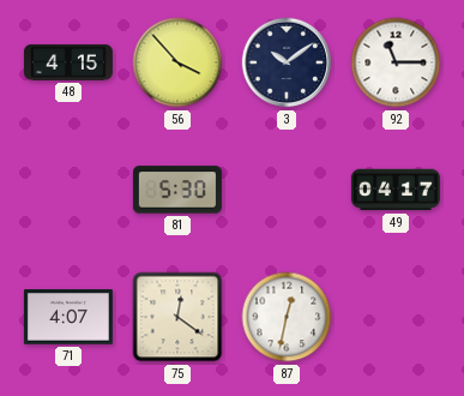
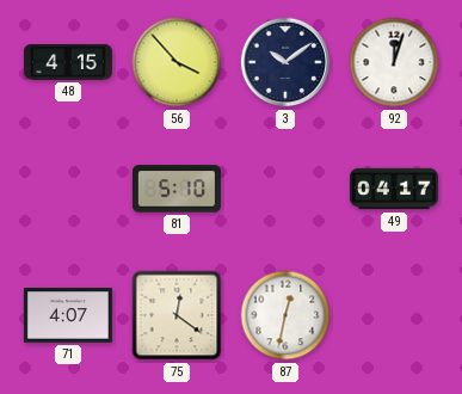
92: 11:15 -> 12:03
81: 5:30 -> 5:10
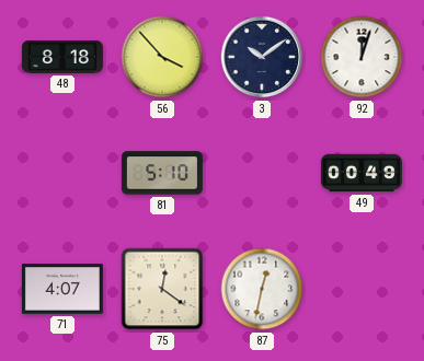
48: 4:15 -> 8:18
49: 04:17 -> 00:49
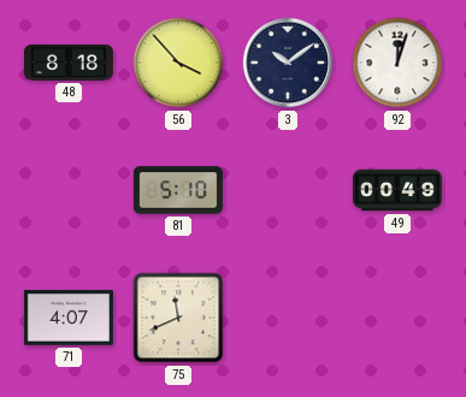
75: 12:21 -> 11:41
87: 12:32 -> none
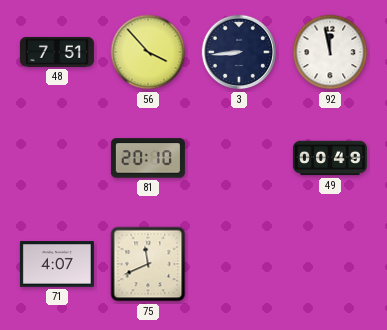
48: 8:18 -> 7:51
3: 10:09 -> 8:44
92: 12:03 -> 11:58
81: 5:10 -> 20:10
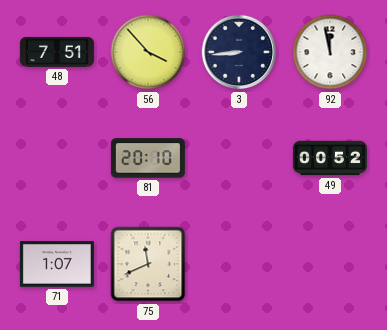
49: 00:49 -> 00:52
71: 4:07 -> 1:07
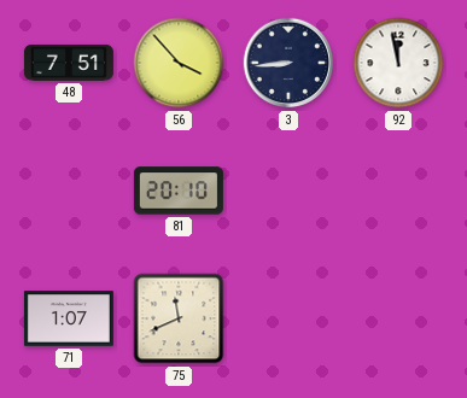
49: 00:52 -> none
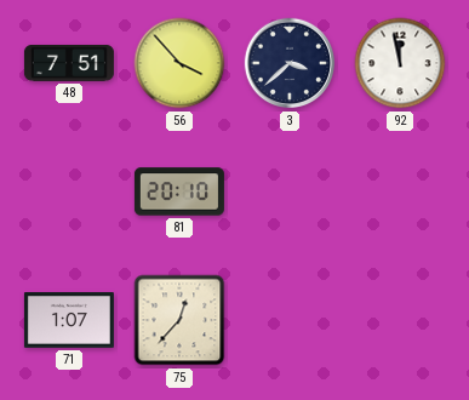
3: 8:44 -> 3:38
75: 11:41 -> 12:37
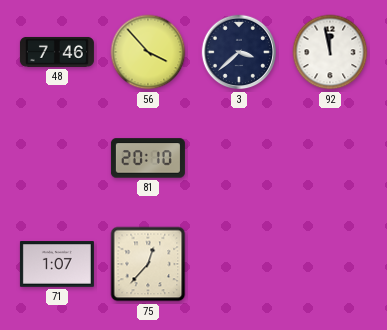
48: 7:51 -> 7:46
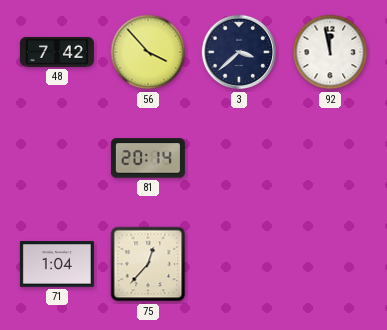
48: 7:46 -> 7:42
81: 20:10 -> 20:14
71: 1:07 -> 1:04
